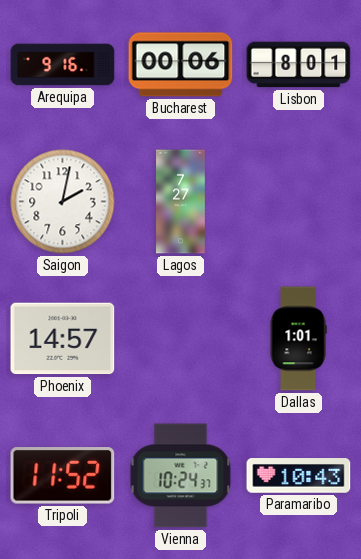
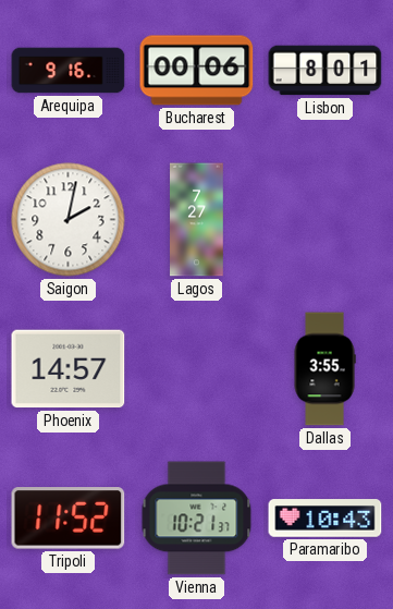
Dallas: 1:01 -> 3:55
Vienna: 10:24 -> 10:21
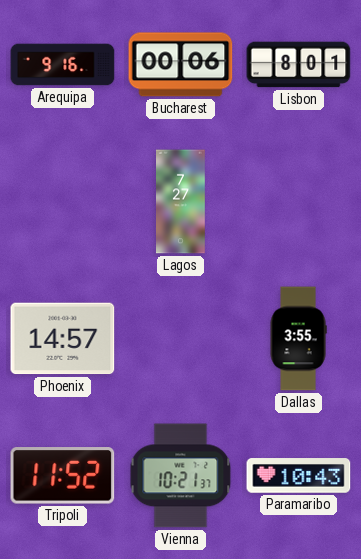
Saigon: 2:02 -> none
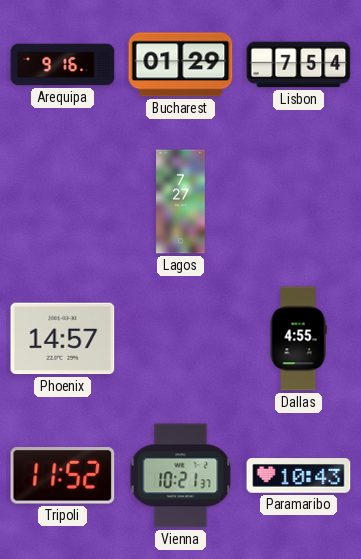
Bucharest: 00:06 -> 01:29
Lisbon: 8:01 -> 7:54
Dallas: 3:55 -> 4:55
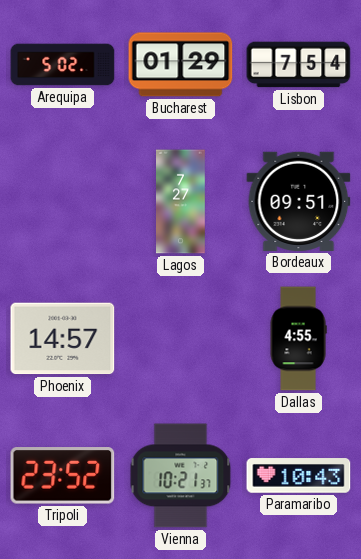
Arequipa: 9:16 -> 5:02
Bordeaux: none -> 09:51
Tripoli: 11:52 -> 23:52
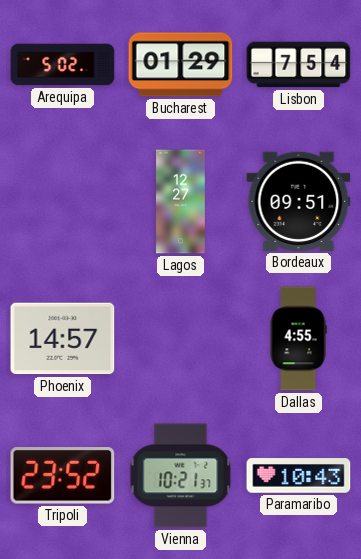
Lagos: 7:27 -> 12:27
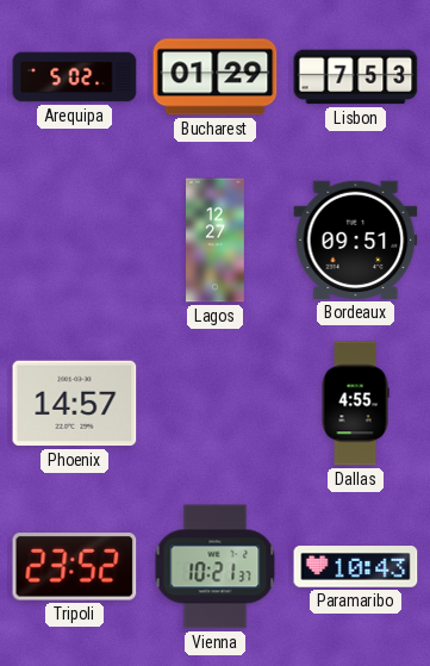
Lisbon: 7:54 -> 7:53
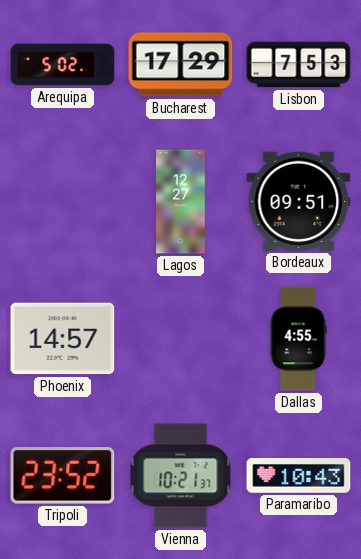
Bucharest: 01:29 -> 17:29
